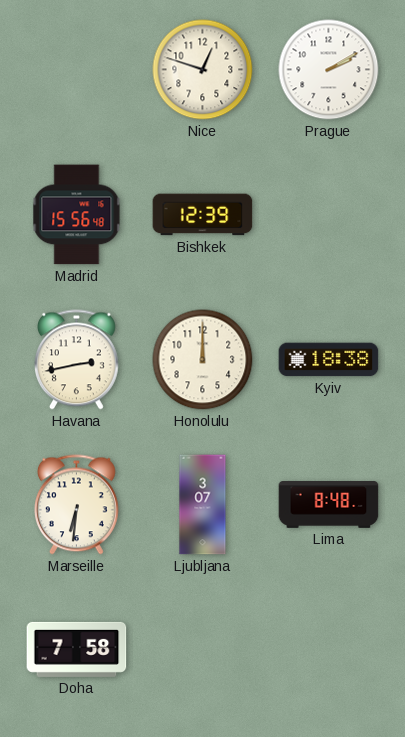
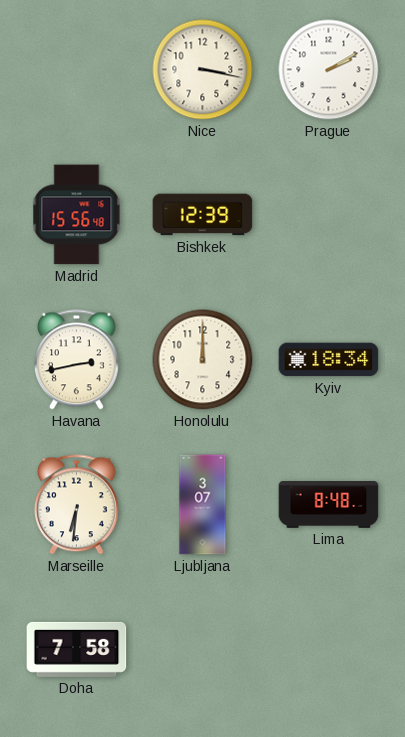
Nice: 12:48 -> 3:17
Kyiv: 18:38 -> 18:34
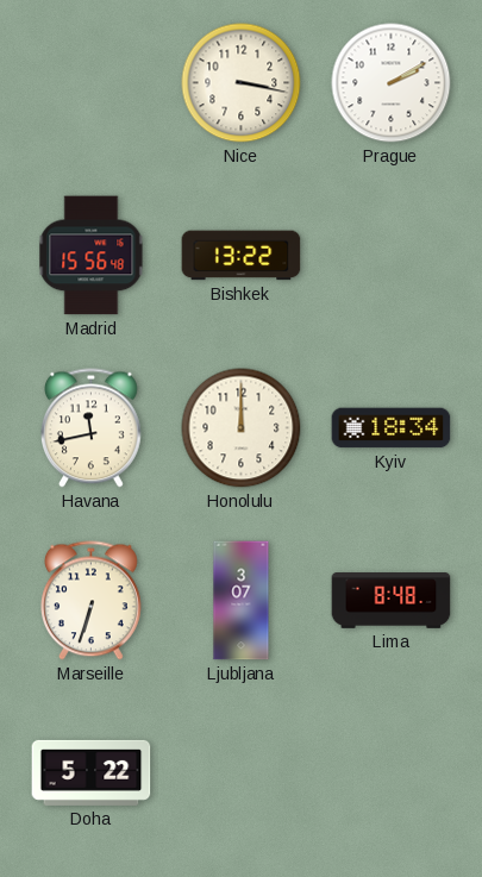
Bishkek: 12:39 -> 13:22
Havana: 2:43 -> 11:43
Marseille: 6:31 -> 6:33
Doha: 7:58 -> 5:22
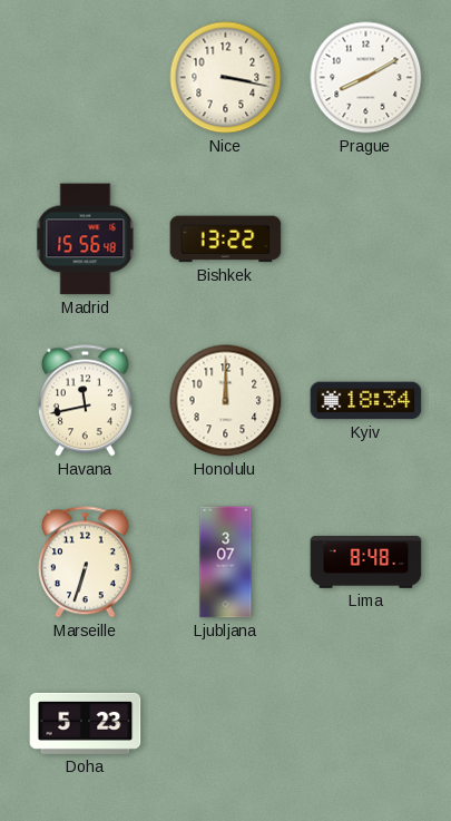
Prague: 2:10 -> 8:10
Doha: 5:22 -> 5:23
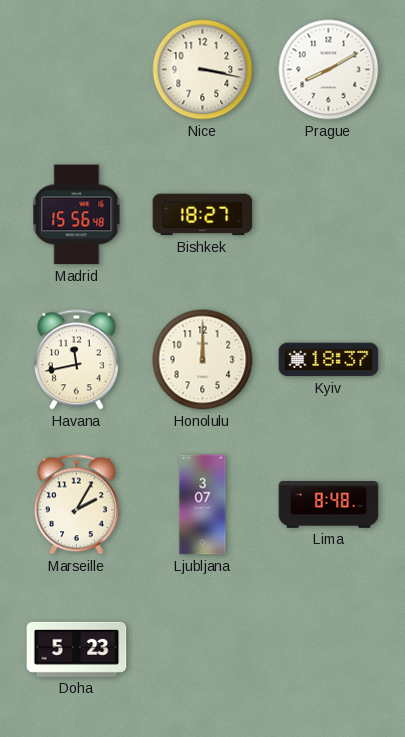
Bishkek: 13:22 -> 18:27
Kyiv: 18:34 -> 18:37
Marseille: 6:33 -> 2:05
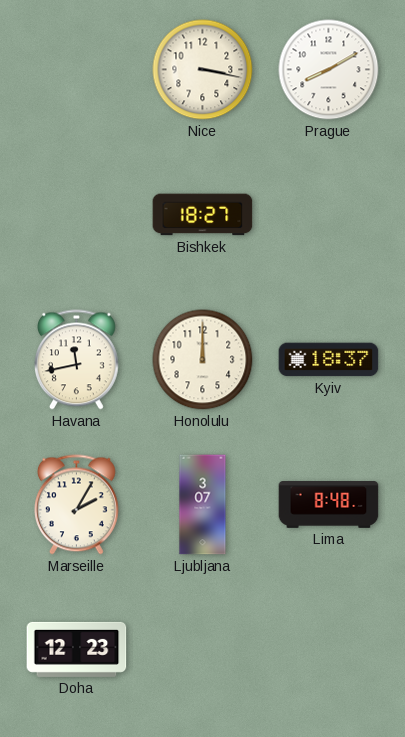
Madrid: 15:56 -> none
Doha: 5:23 -> 12:23
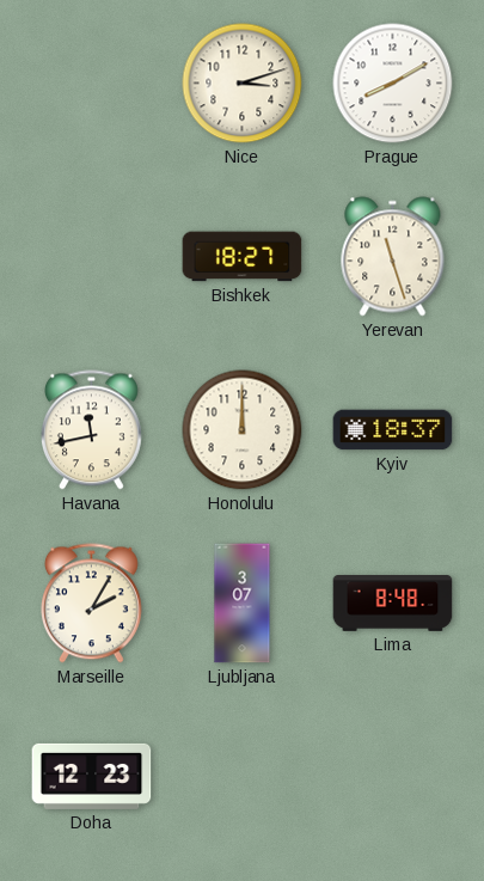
Nice: 3:17 -> 3:12
Yerevan: none -> 11:27
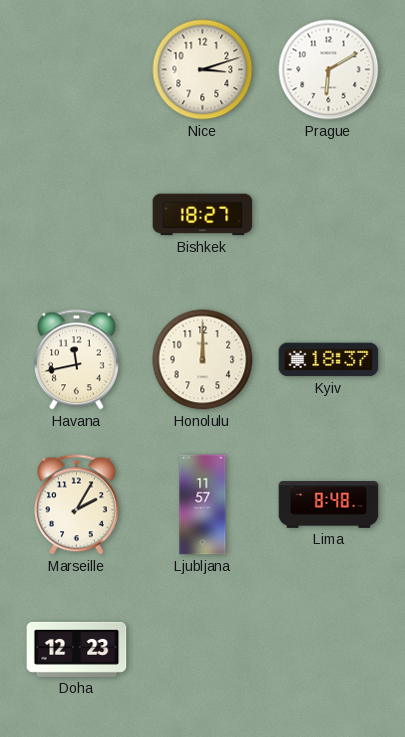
Prague: 8:10 -> 6:10
Yerevan: 11:27 -> none
Ljubljana: 3:07 -> 11:57
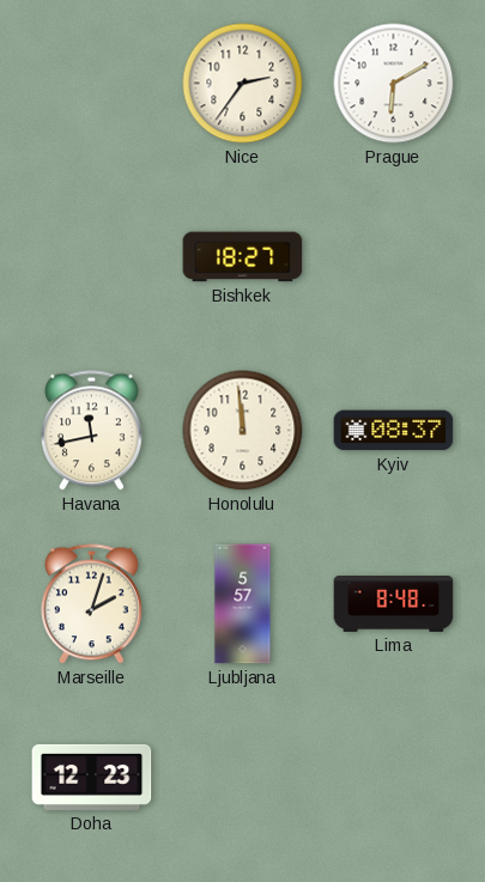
Nice: 3:12 -> 2:36
Honolulu: 12:00 -> 11:59
Kyiv: 18:37 -> 08:37
Marseille: 2:05 -> 2:03
Ljubljana: 11:57 -> 5:57
